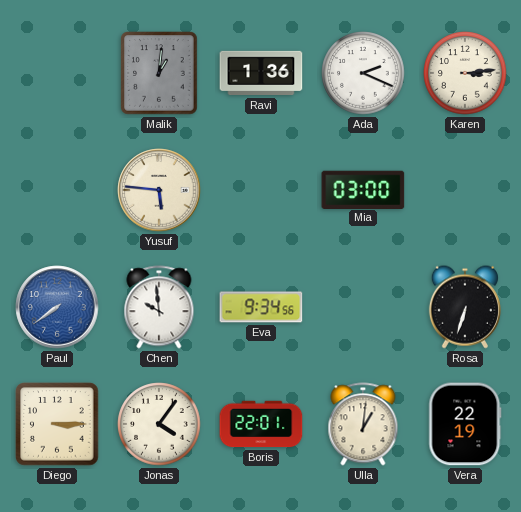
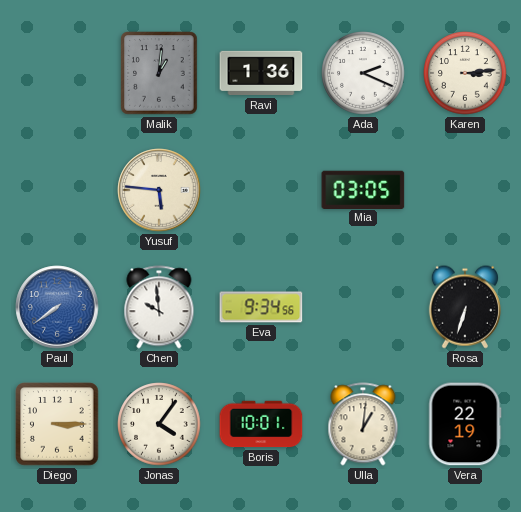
Mia: 03:00 -> 03:05
Boris: 22:01 -> 10:01
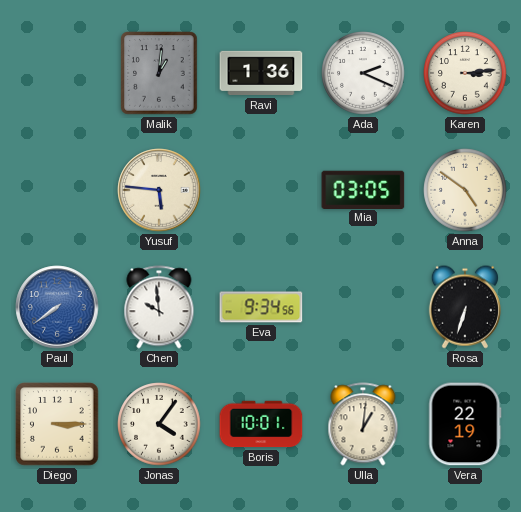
Anna: none -> 4:51
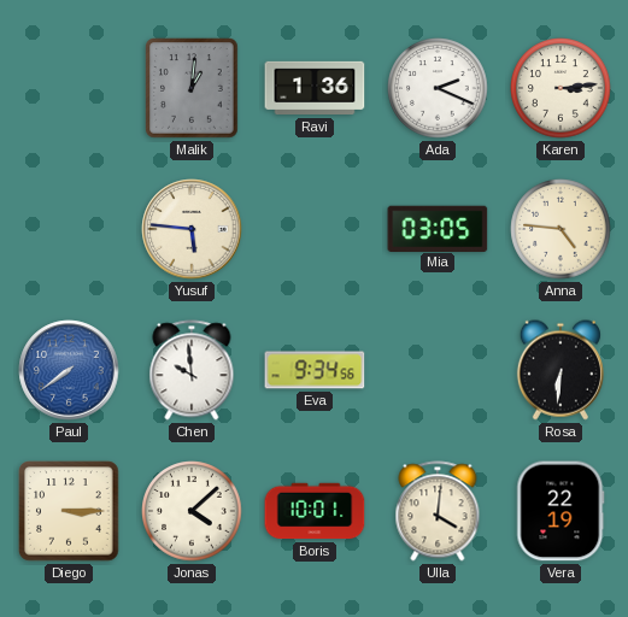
Anna: 4:51 -> 4:46
Rosa: 6:33 -> 6:31
Jonas: 4:06 -> 4:08
Ulla: 1:01 -> 4:01
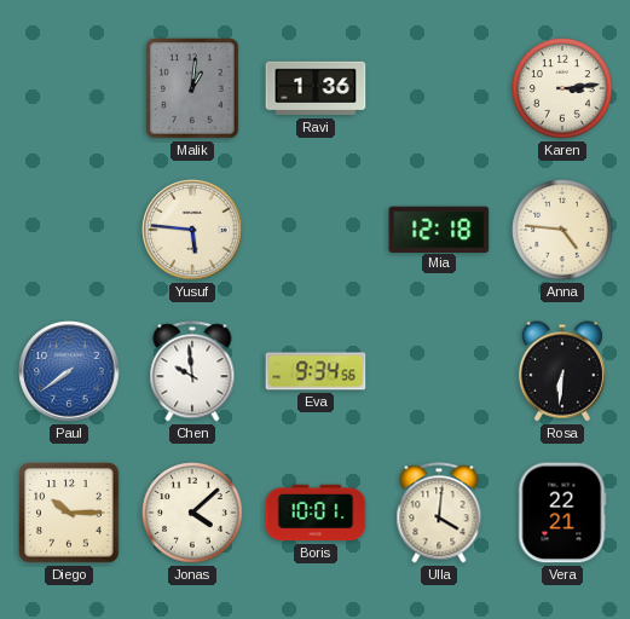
Ada: 2:19 -> none
Mia: 03:05 -> 12:18
Diego: 3:15 -> 10:15
Vera: 22:19 -> 22:21
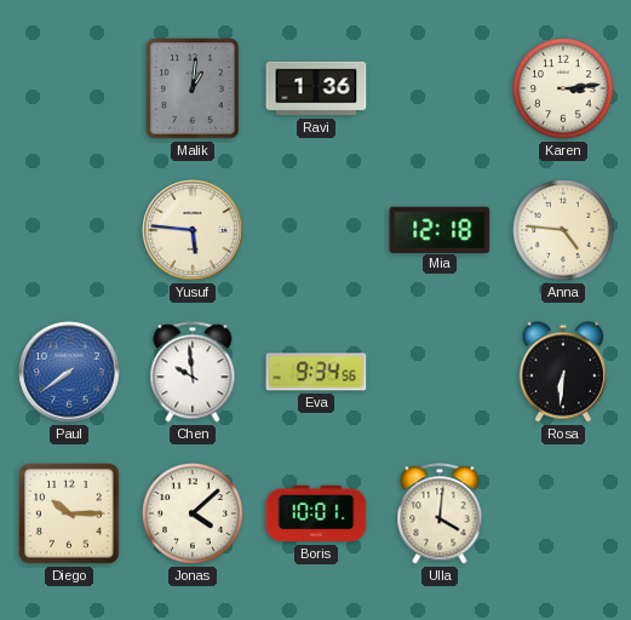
Vera: 22:21 -> none
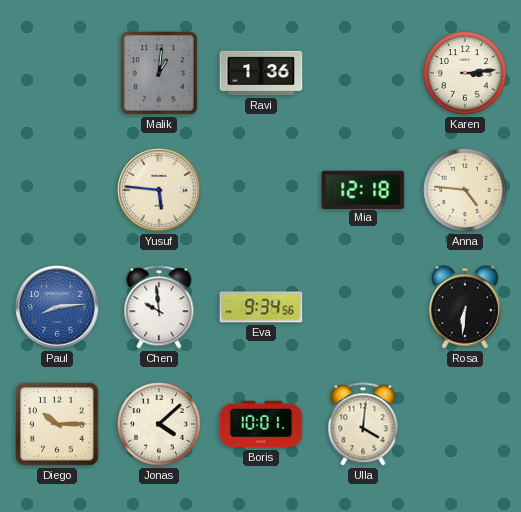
Paul: 7:39 -> 8:14
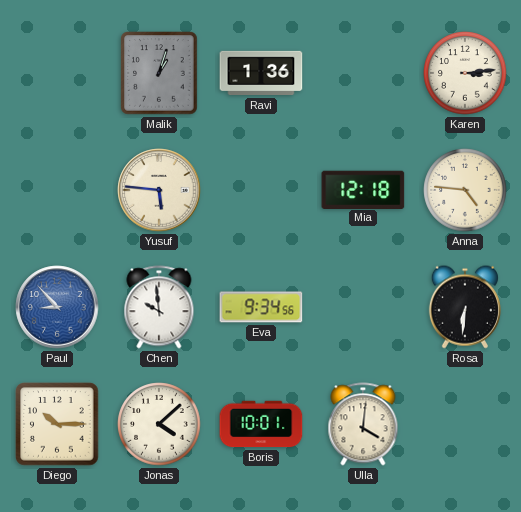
Malik: 1:01 -> 1:03
Paul: 8:14 -> 8:53
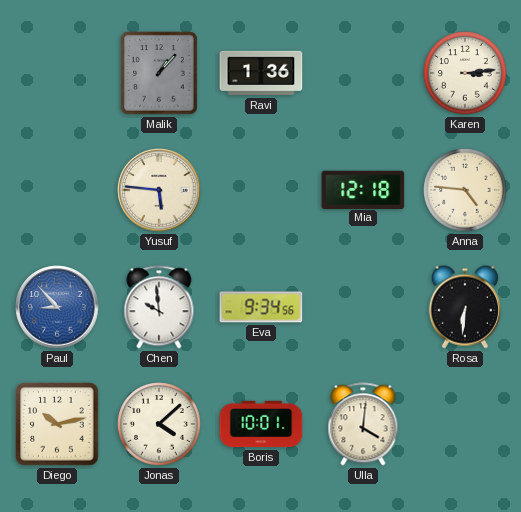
Malik: 1:03 -> 1:07
Diego: 10:15 -> 10:13
